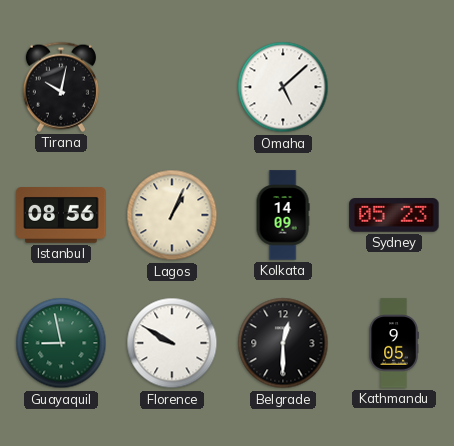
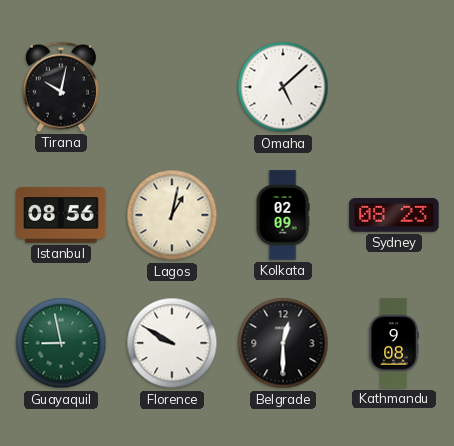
Lagos: 1:04 -> 1:02
Kolkata: 14:09 -> 02:09
Sydney: 05:23 -> 08:23
Kathmandu: 9:05 -> 9:08
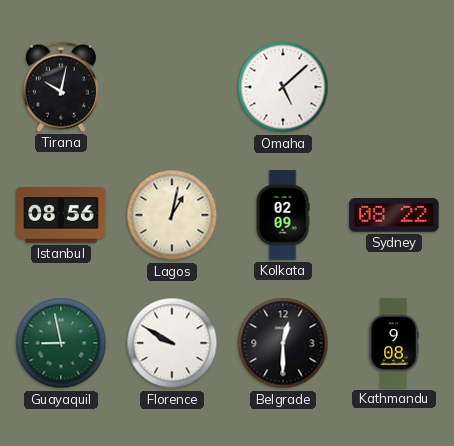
Sydney: 08:23 -> 08:22
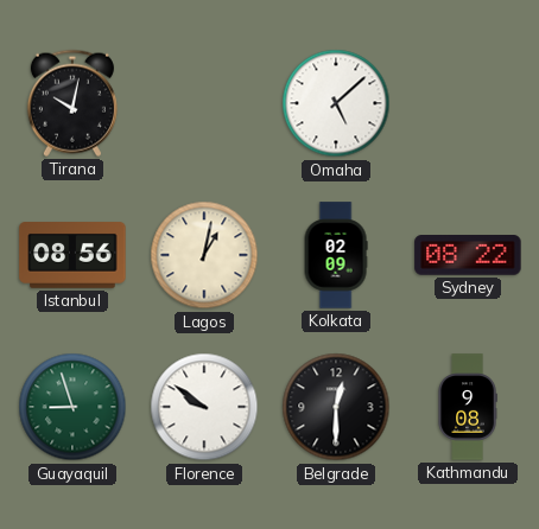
Guayaquil: 8:58 -> 8:57
Florence: 9:50 -> 9:51
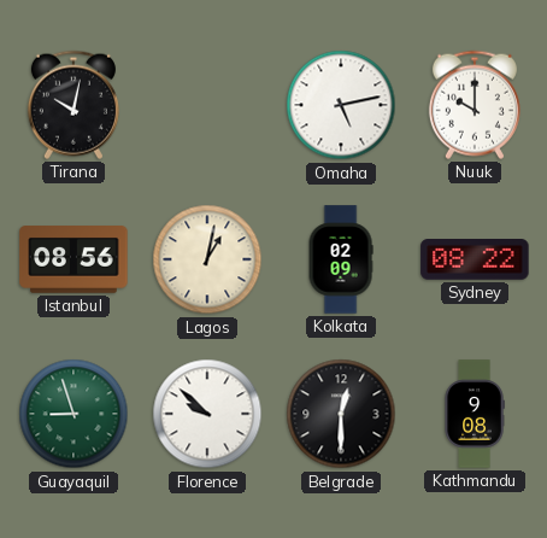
Omaha: 5:08 -> 5:13
Nuuk: none -> 10:00
Florence: 9:51 -> 9:52
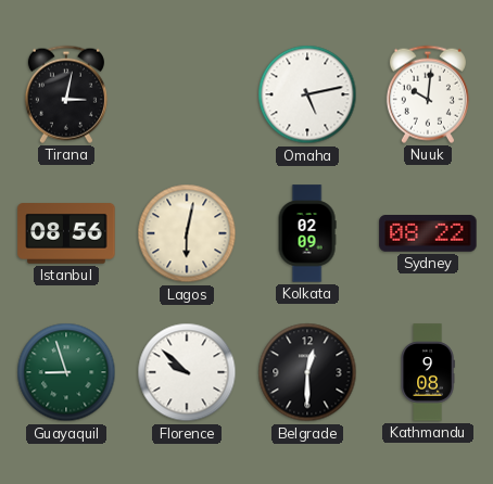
Tirana: 10:02 -> 3:02
Nuuk: 10:00 -> 10:01
Lagos: 1:02 -> 6:02
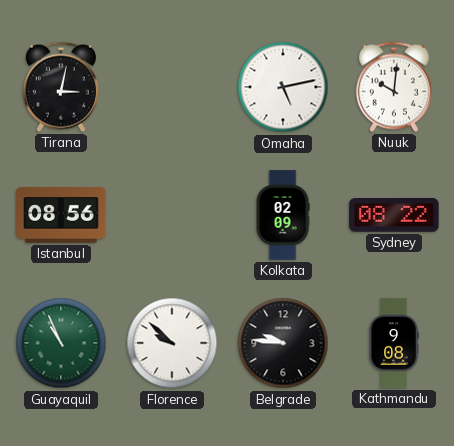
Lagos: 6:02 -> none
Guayaquil: 8:57 -> 10:56
Belgrade: 12:30 -> 9:46
